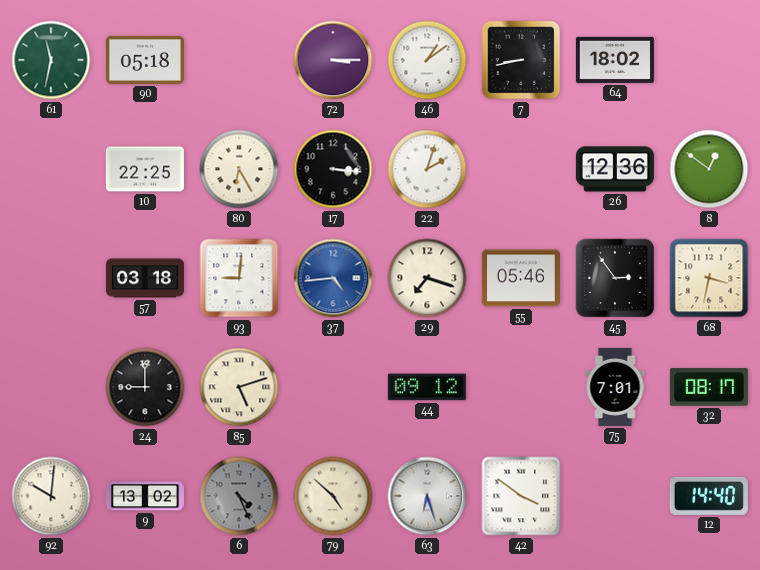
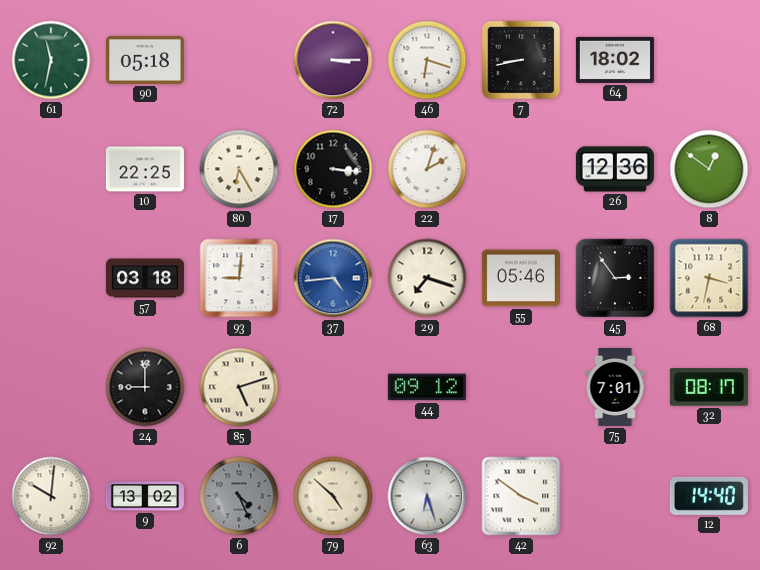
46: 1:09 -> 6:18
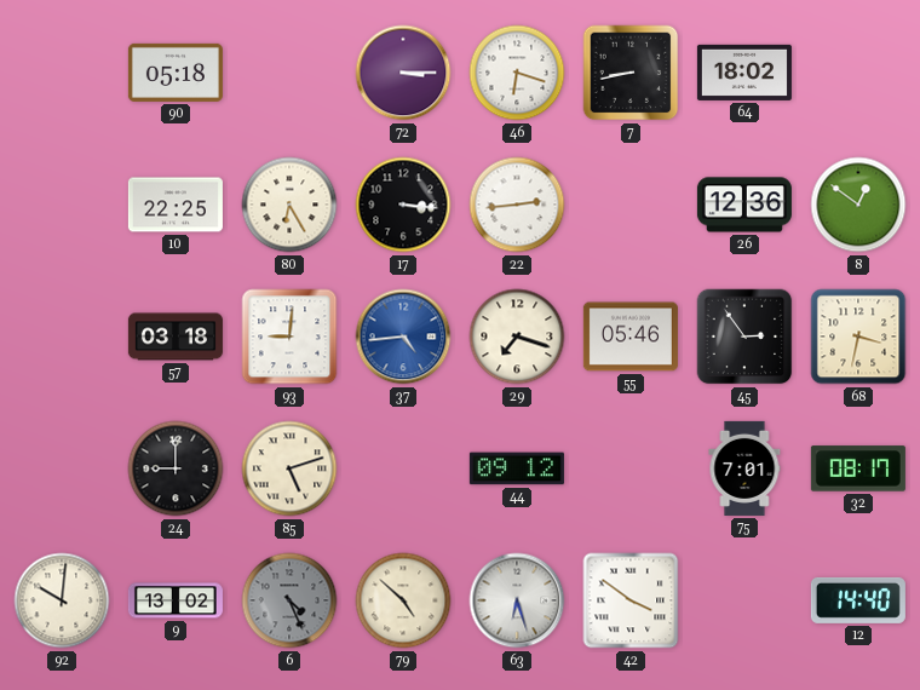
61: 11:32 -> none
22: 2:03 -> 2:44
